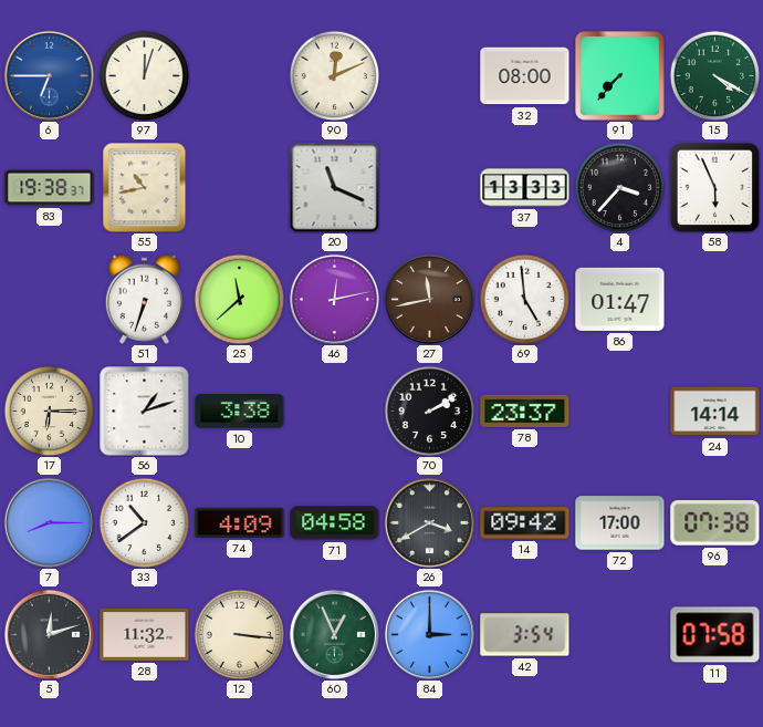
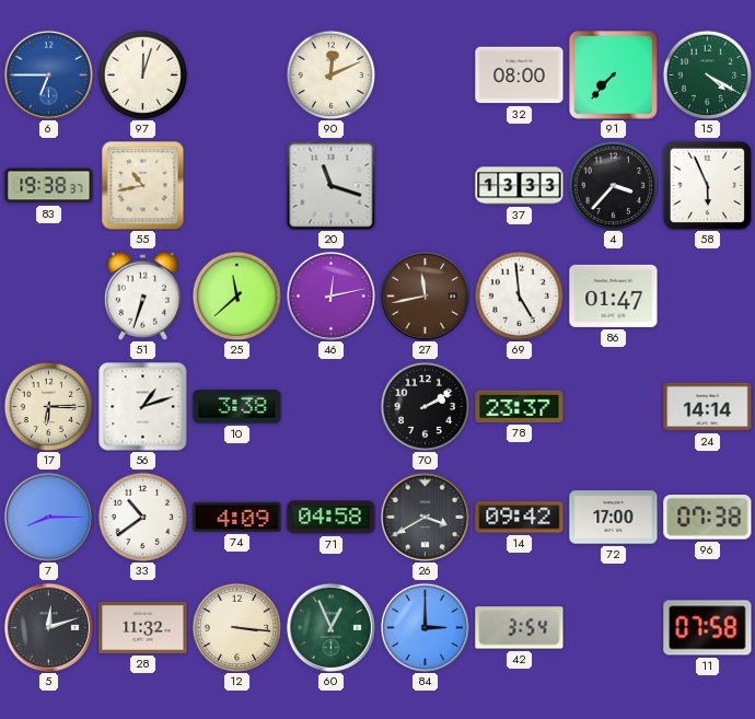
20: 11:19 -> 11:18
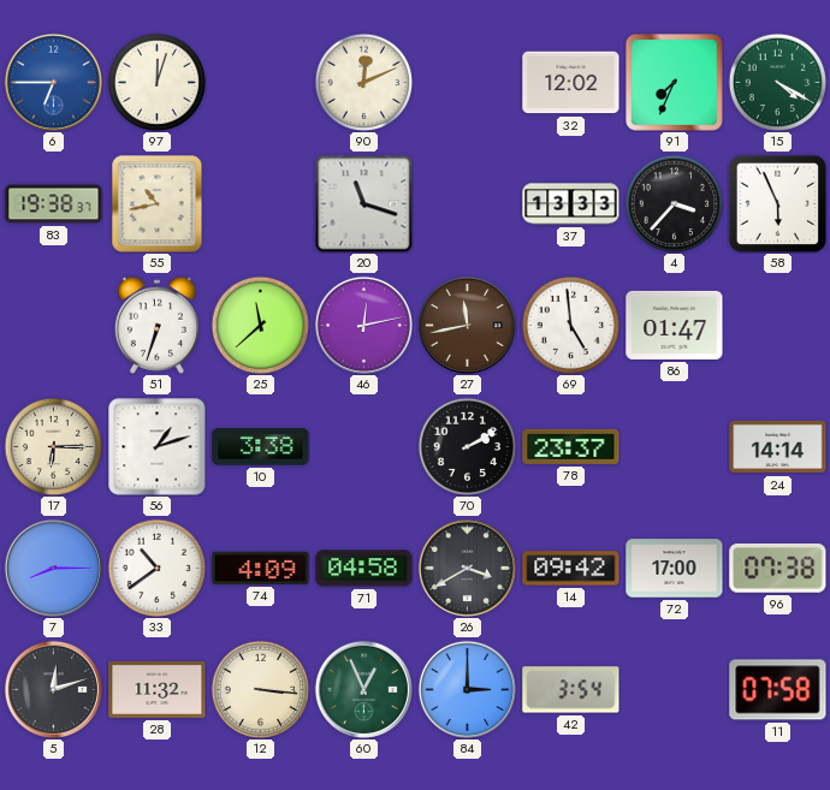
32: 08:00 -> 12:02
91: 7:37 -> 7:34
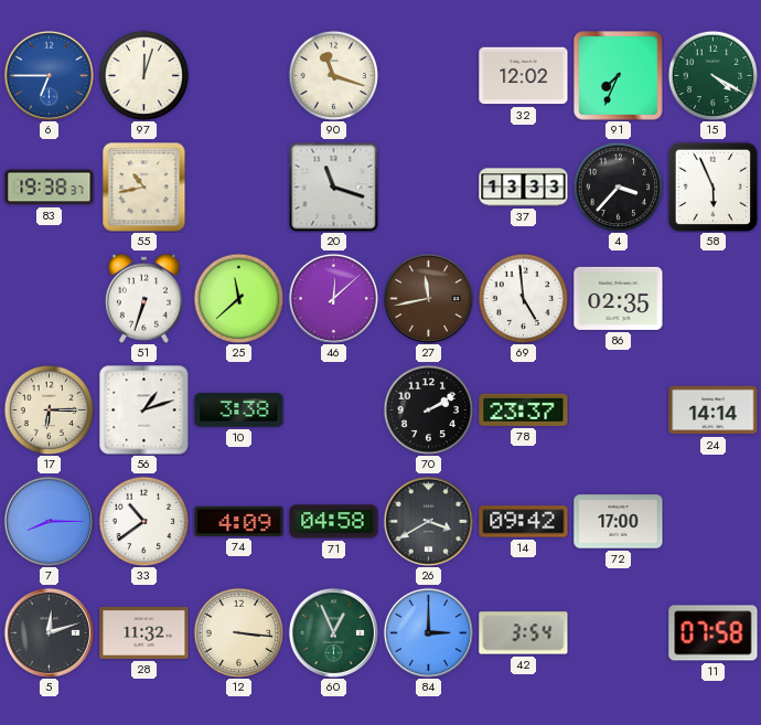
90: 12:11 -> 11:18
46: 12:13 -> 12:08
86: 01:47 -> 02:35
96: 07:38 -> none
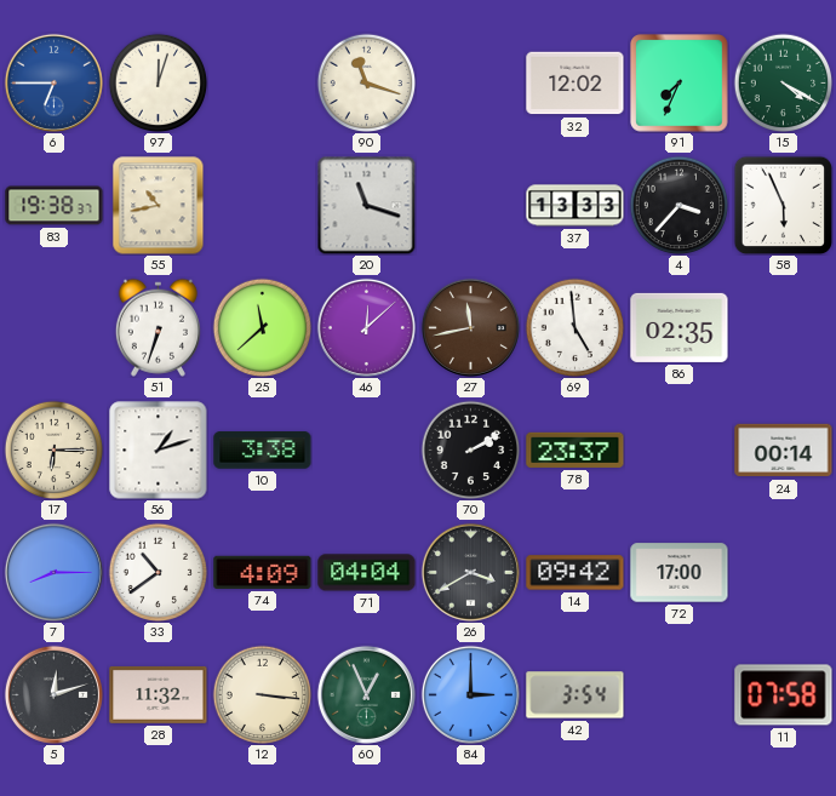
24: 14:14 -> 00:14
71: 04:58 -> 04:04
